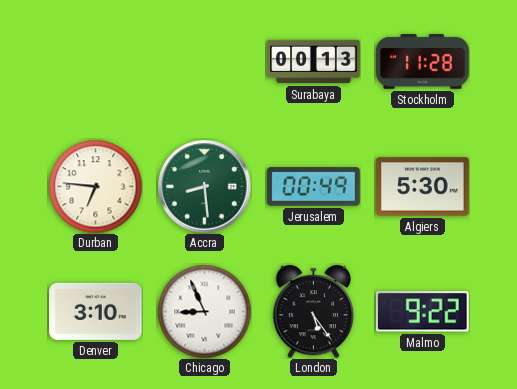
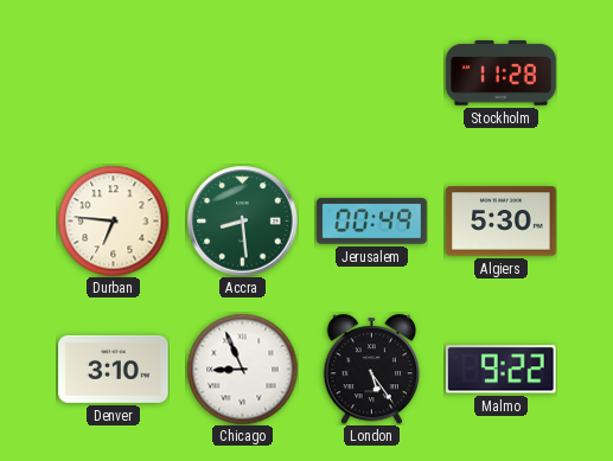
Surabaya: 00:13 -> none
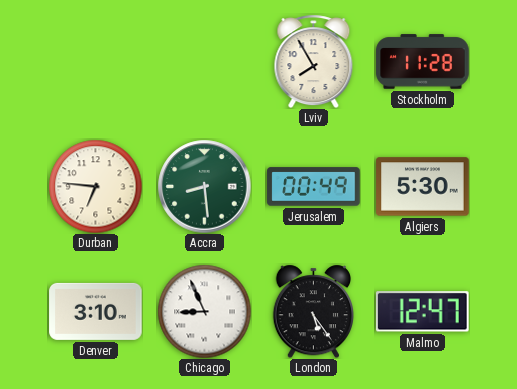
Lviv: none -> 7:55
Malmo: 9:22 -> 12:47
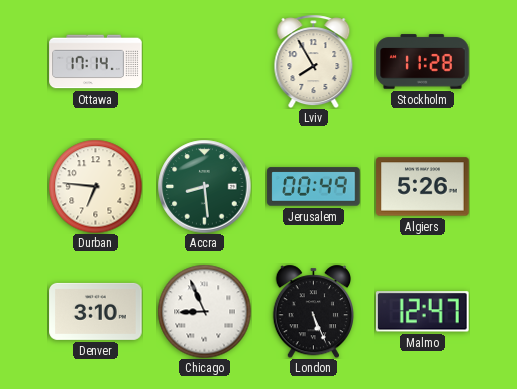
Ottawa: none -> 17:14
Algiers: 5:30 -> 5:26
London: 5:24 -> 5:26
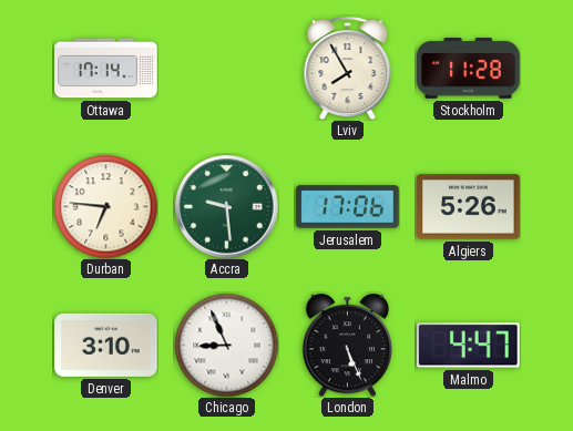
Accra: 8:29 -> 9:29
Jerusalem: 00:49 -> 17:06
Malmo: 12:47 -> 4:47
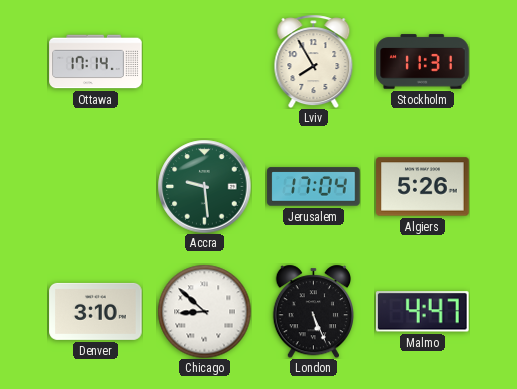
Stockholm: 11:28 -> 11:31
Durban: 6:46 -> none
Jerusalem: 17:06 -> 17:04
Chicago: 8:56 -> 8:52
